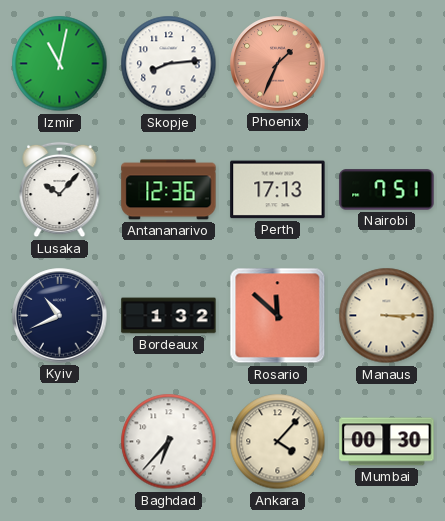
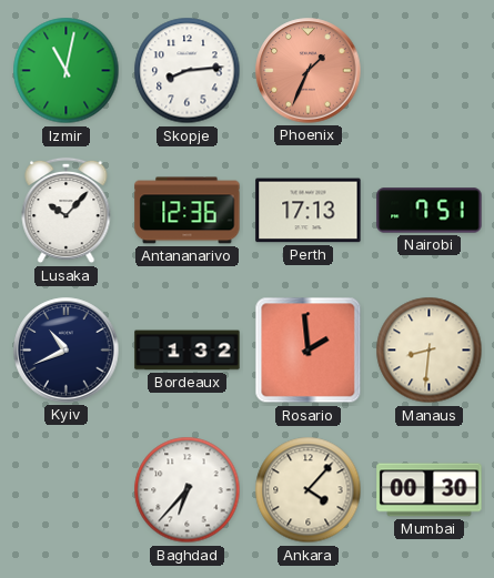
Rosario: 11:52 -> 1:59
Manaus: 3:15 -> 8:31
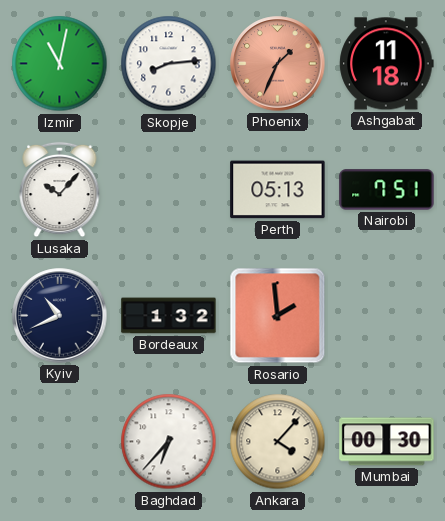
Ashgabat: none -> 11:18
Antananarivo: 12:36 -> none
Perth: 17:13 -> 05:13
Manaus: 8:31 -> none
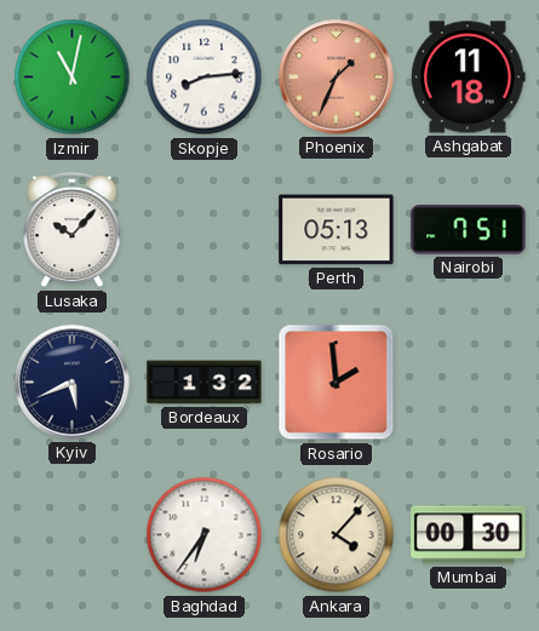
Kyiv: 10:41 -> 5:41
Baghdad: 6:37 -> 6:36
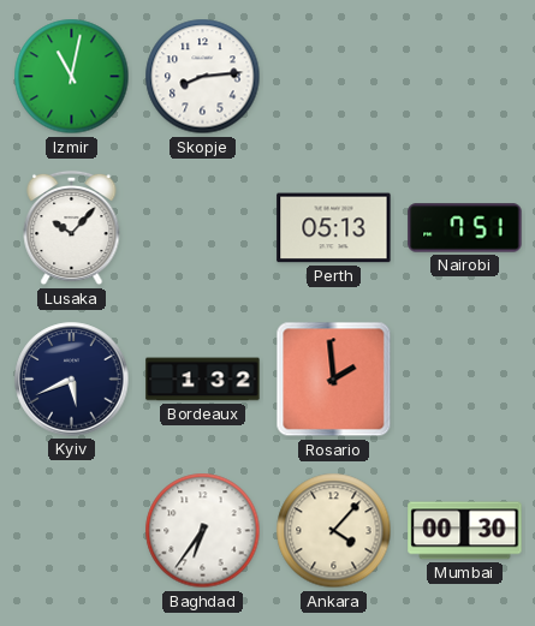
Phoenix: 1:34 -> none
Ashgabat: 11:18 -> none
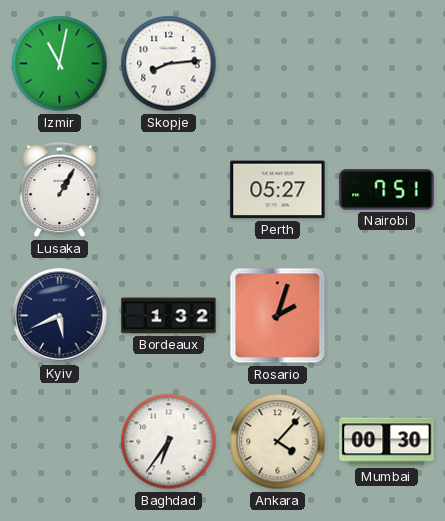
Lusaka: 10:07 -> 1:05
Perth: 05:13 -> 05:27
Rosario: 1:59 -> 2:03
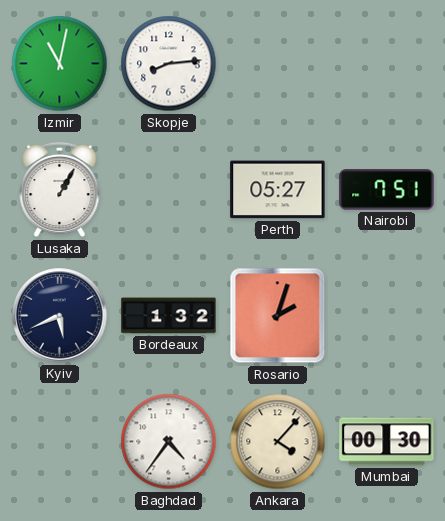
Baghdad: 6:36 -> 4:36
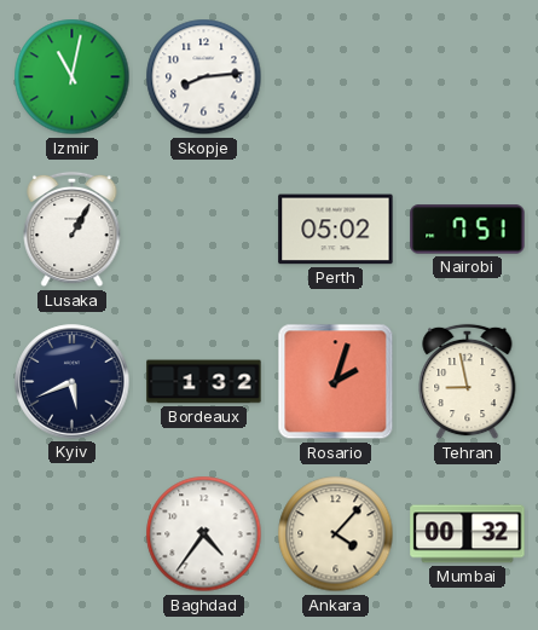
Perth: 05:27 -> 05:02
Tehran: none -> 8:58
Mumbai: 00:30 -> 00:32
